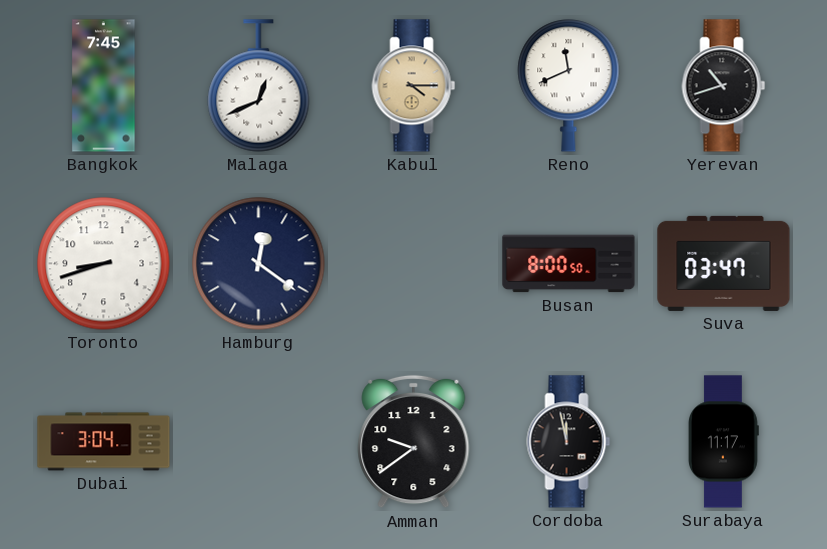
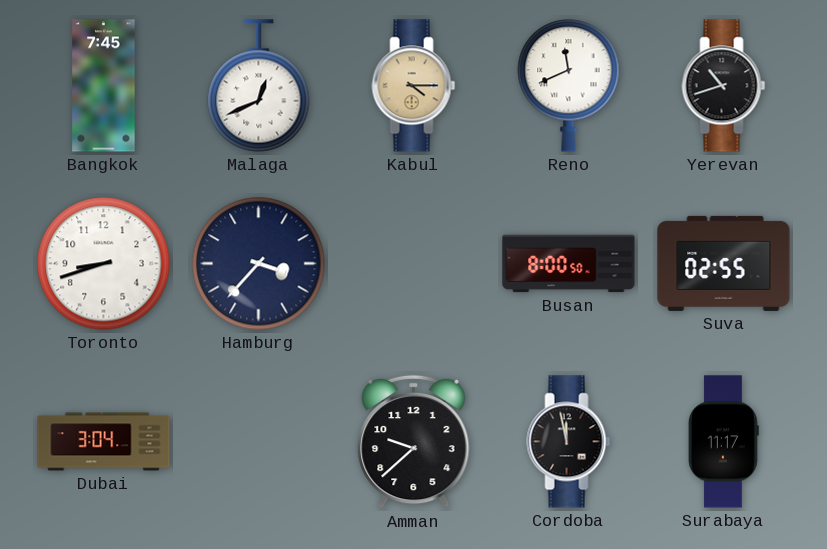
Hamburg: 12:21 -> 3:37
Suva: 03:47 -> 02:55
Amman: 9:39 -> 9:38
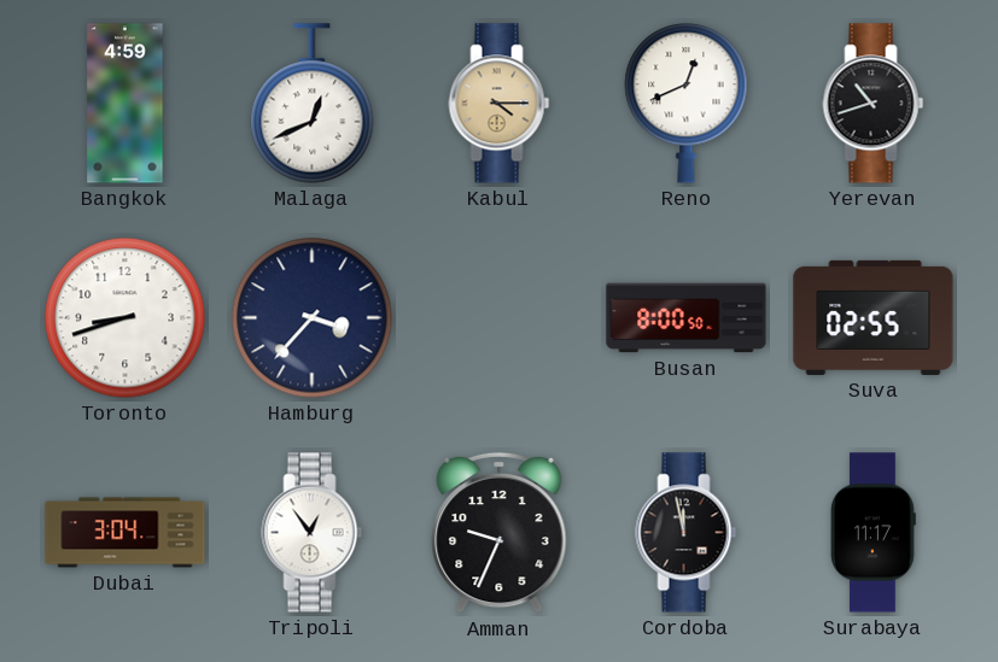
Bangkok: 7:45 -> 4:59
Reno: 11:41 -> 12:41
Tripoli: none -> 12:54
Amman: 9:38 -> 9:34
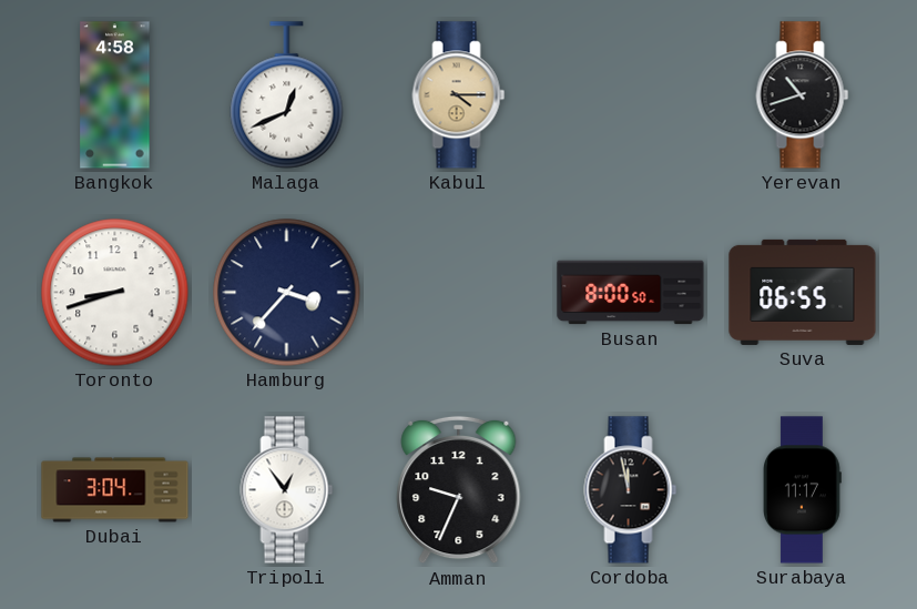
Bangkok: 4:59 -> 4:58
Reno: 12:41 -> none
Suva: 02:55 -> 06:55
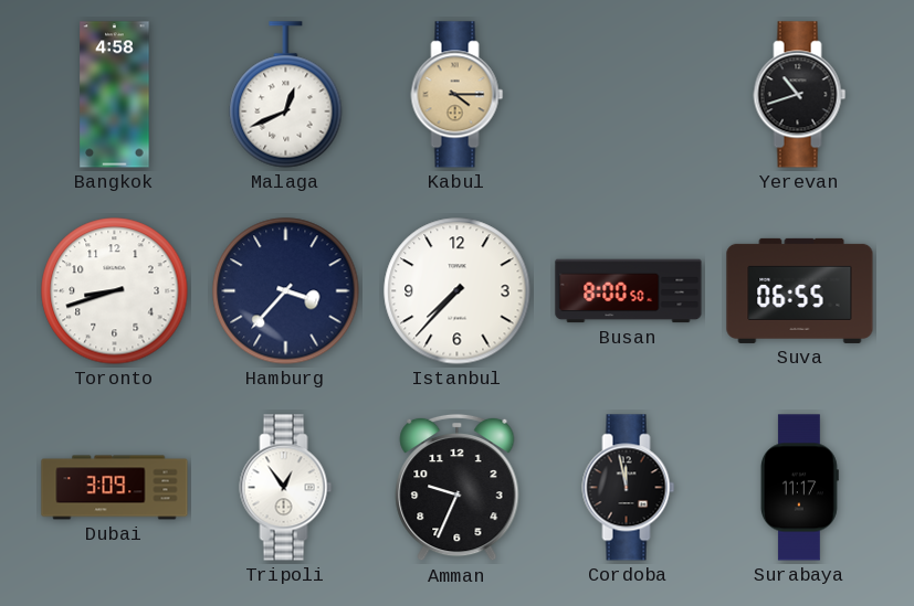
Istanbul: none -> 7:37
Dubai: 3:04 -> 3:09
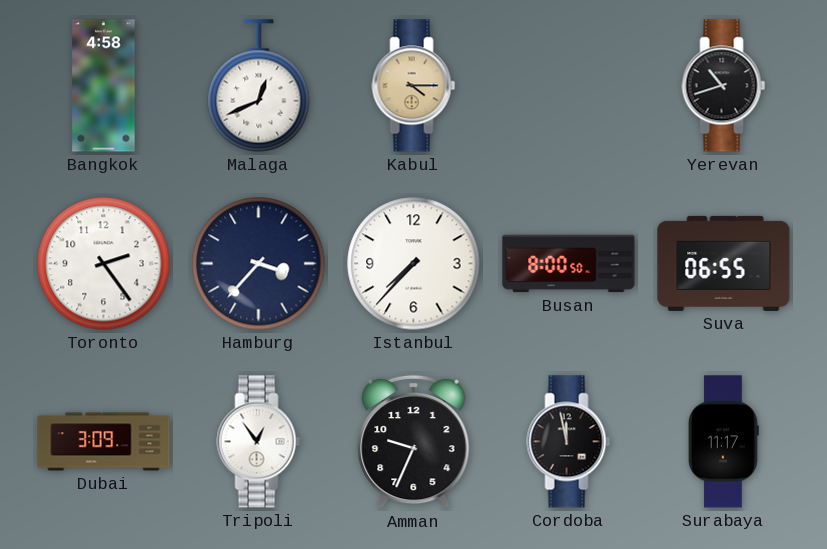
Toronto: 8:42 -> 2:24
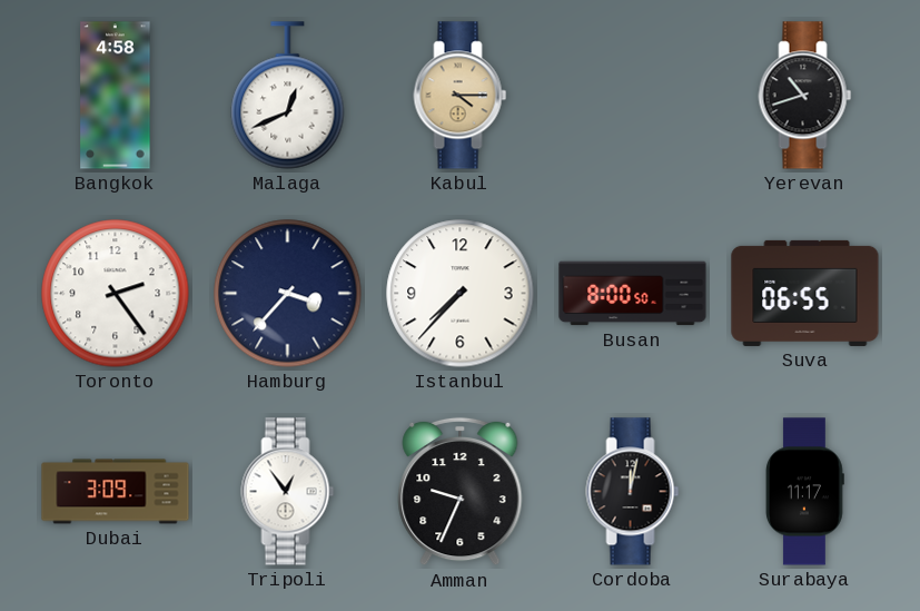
Cordoba: 11:58 -> 12:02
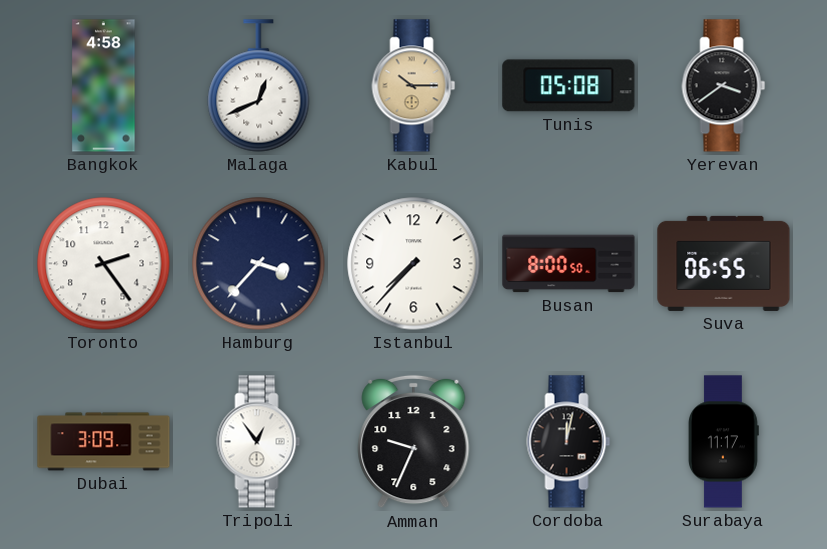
Kabul: 4:15 -> 10:15
Tunis: none -> 05:08
Yerevan: 10:42 -> 3:39
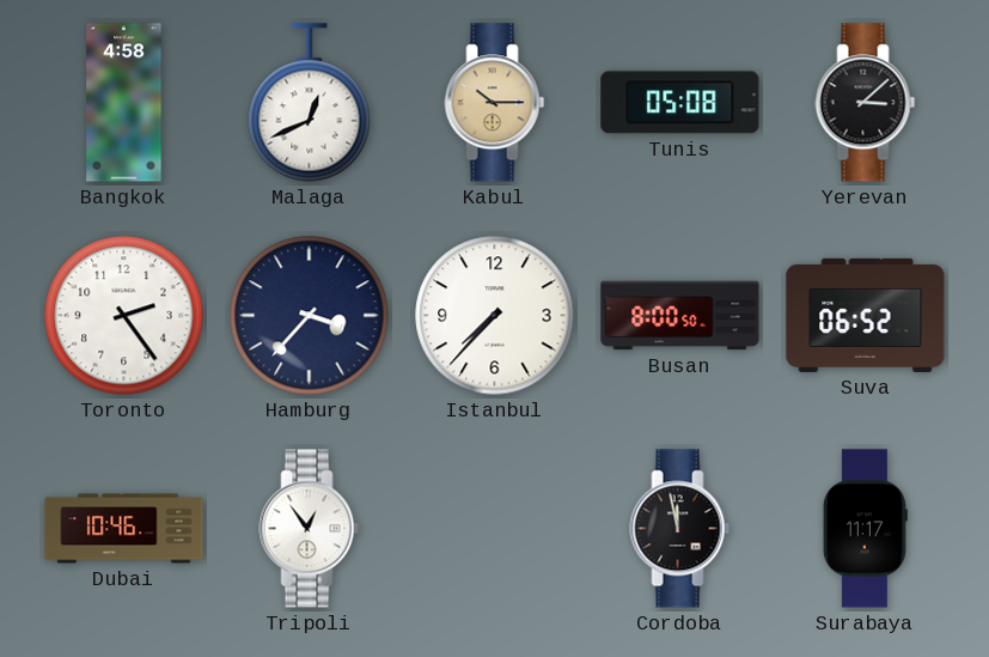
Yerevan: 3:39 -> 3:08
Suva: 06:55 -> 06:52
Dubai: 3:09 -> 10:46
Amman: 9:34 -> none
Cordoba: 12:02 -> 11:58
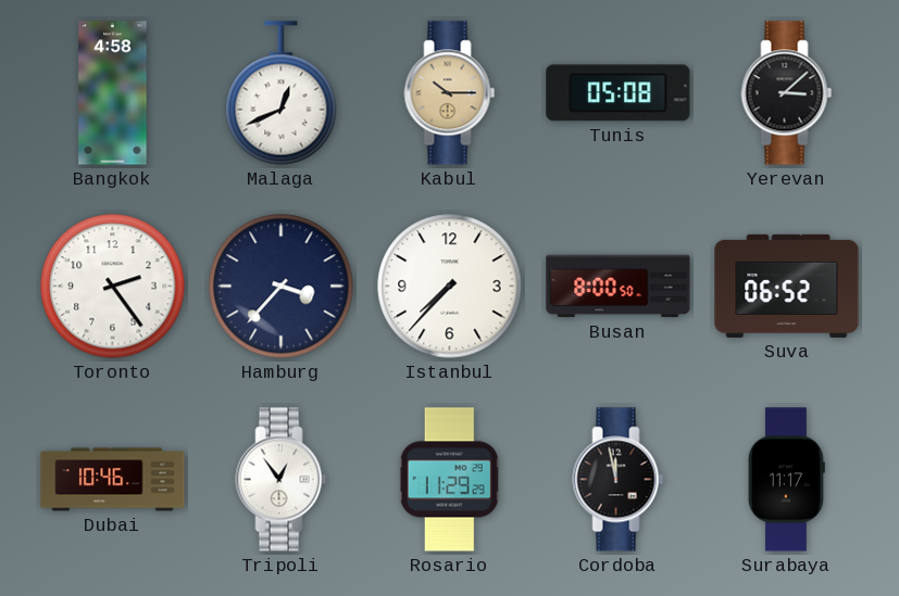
Rosario: none -> 11:29
